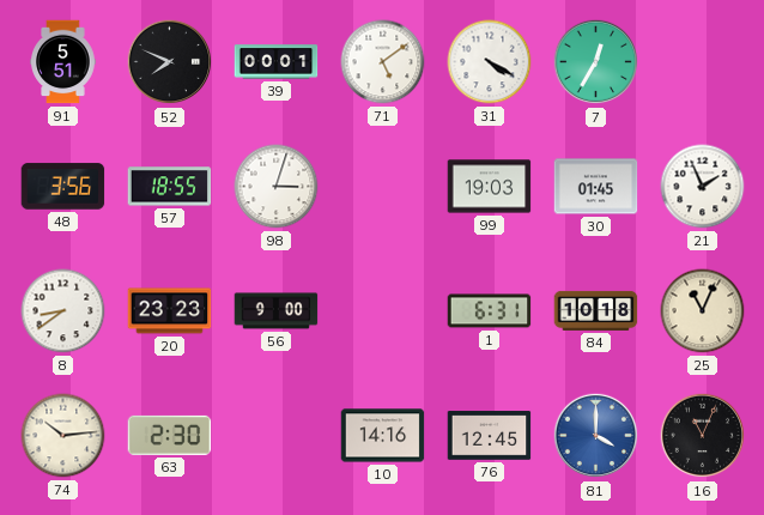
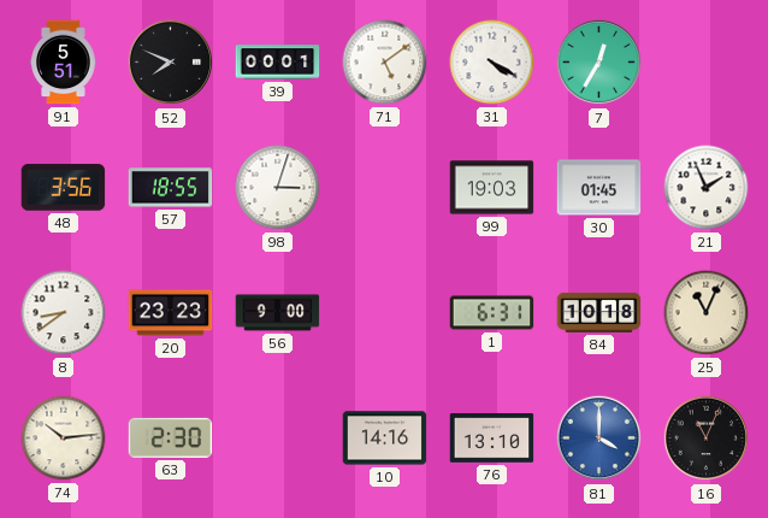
76: 12:45 -> 13:10
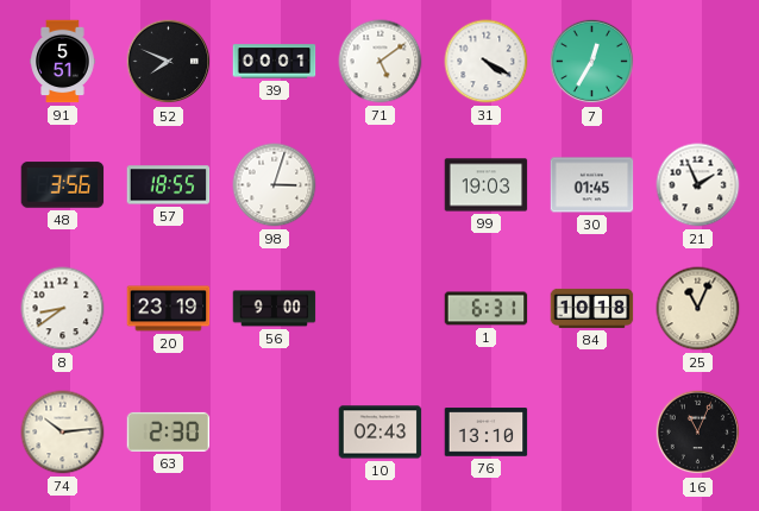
20: 23:23 -> 23:19
10: 14:16 -> 02:43
81: 4:00 -> none
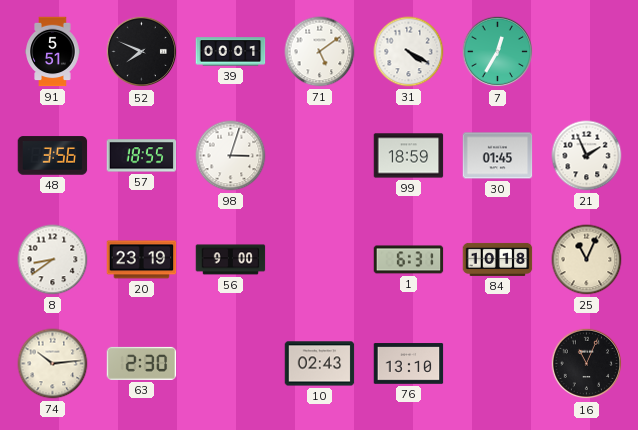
99: 19:03 -> 18:59
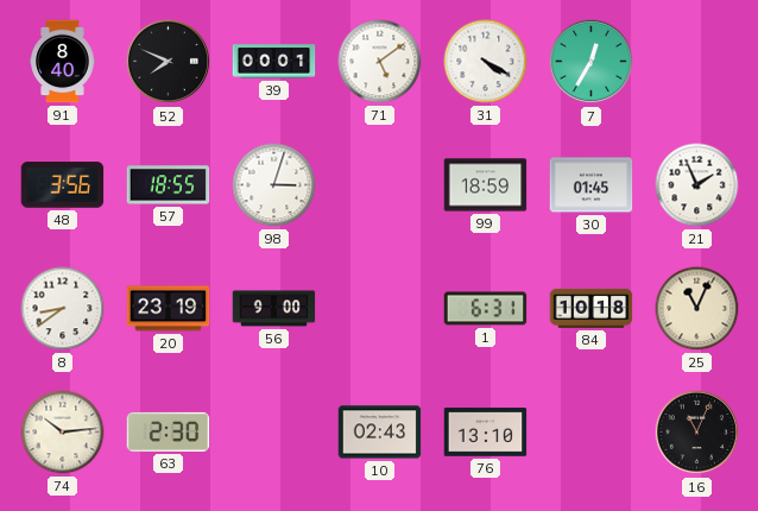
91: 5:51 -> 8:40
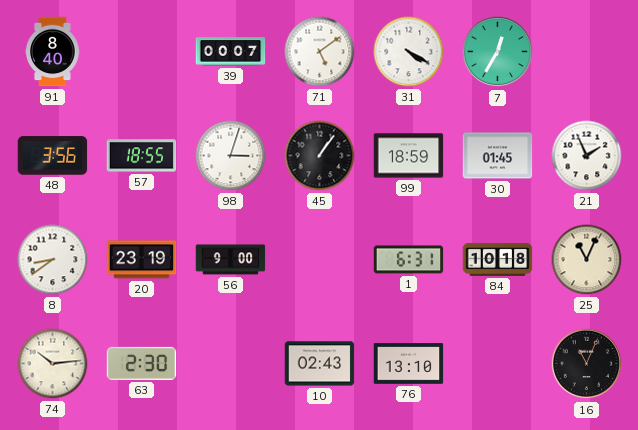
52: 7:49 -> none
39: 00:01 -> 00:07
45: none -> 1:06
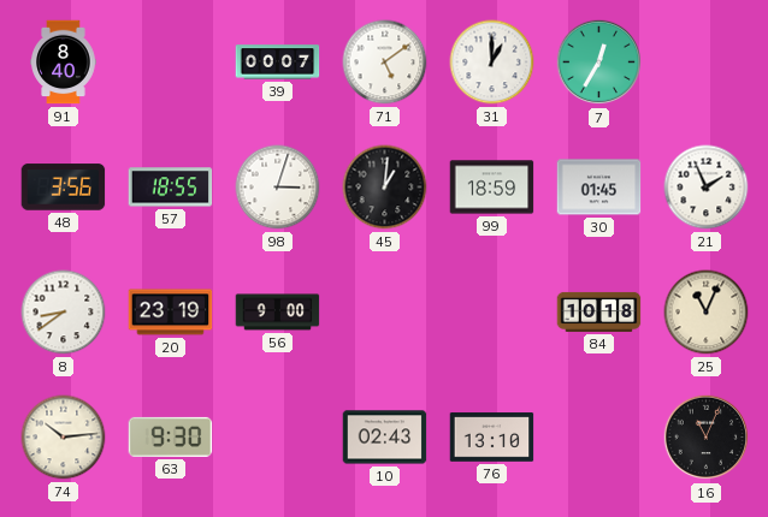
31: 4:20 -> 1:00
45: 1:06 -> 1:01
1: 6:31 -> none
63: 2:30 -> 9:30
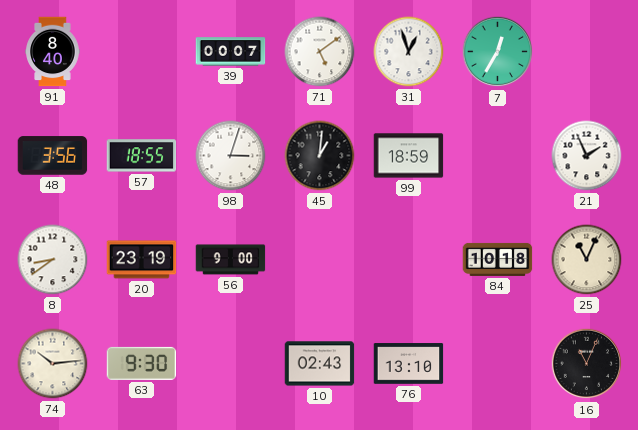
31: 1:00 -> 12:57
30: 01:45 -> none
